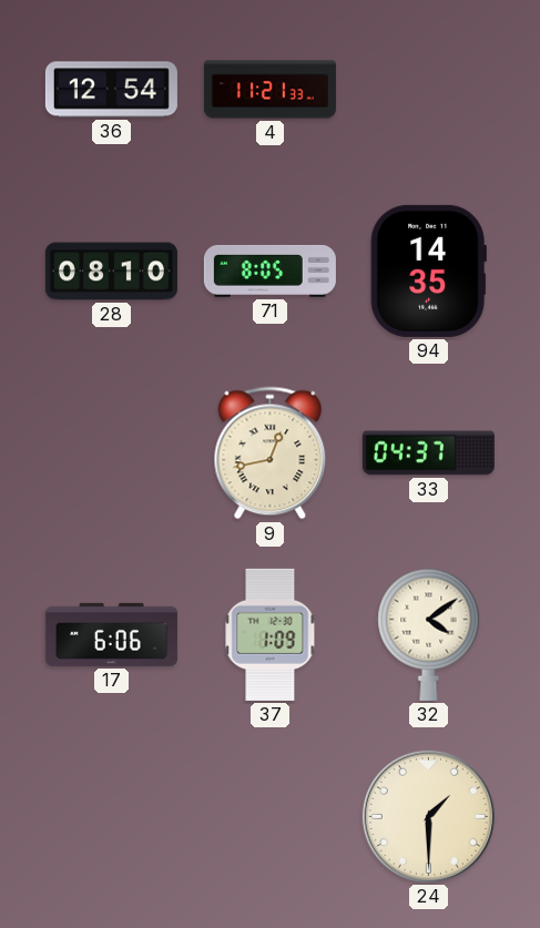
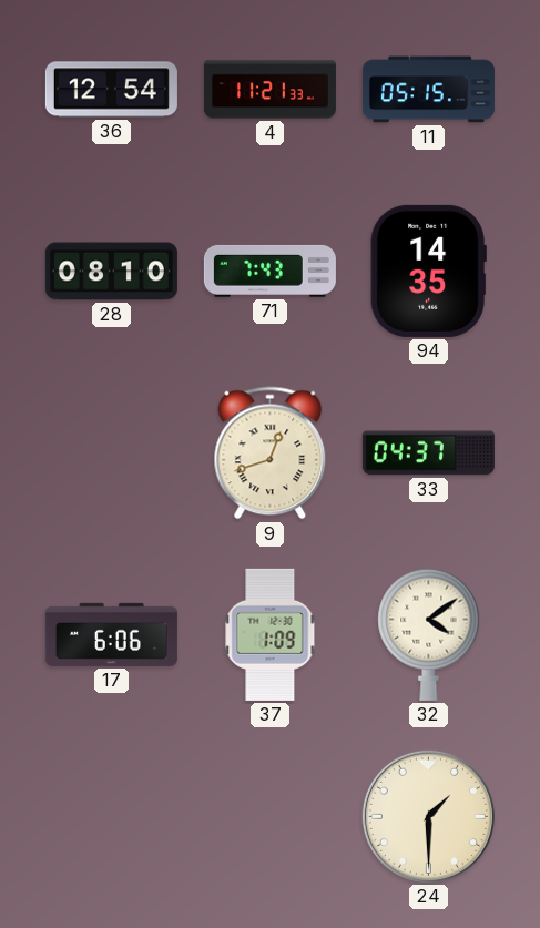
11: none -> 05:15
71: 8:05 -> 7:43
9: 12:43 -> 12:42
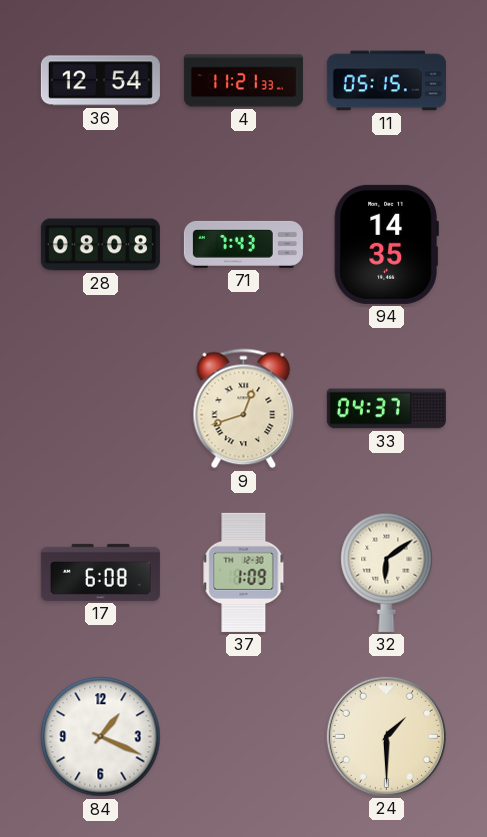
28: 08:10 -> 08:08
17: 6:06 -> 6:08
32: 4:09 -> 6:09
84: none -> 1:19
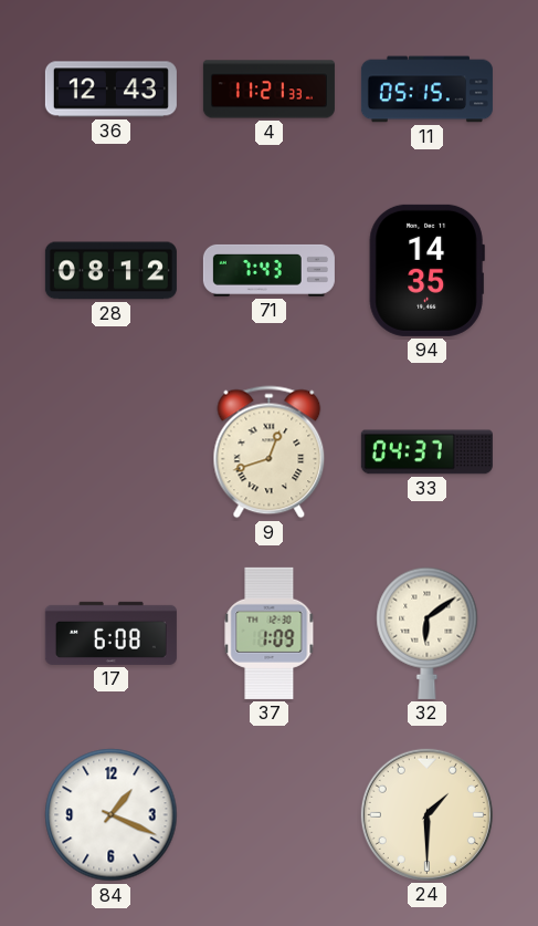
36: 12:54 -> 12:43
28: 08:08 -> 08:12
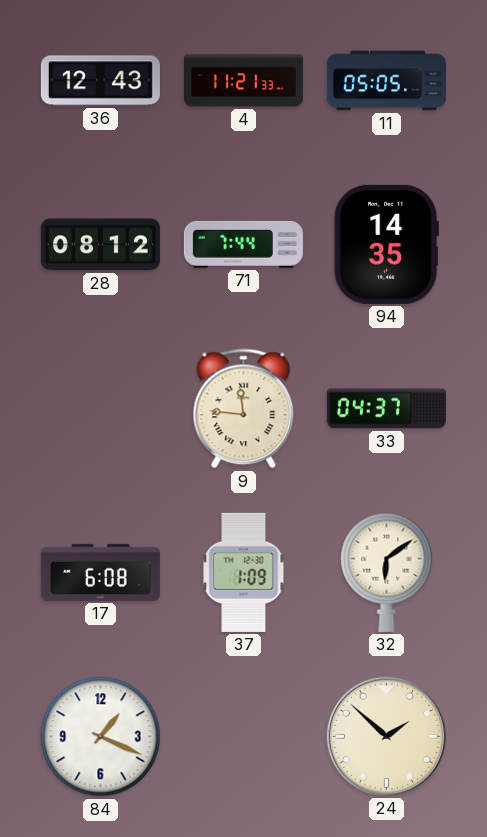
11: 05:15 -> 05:05
71: 7:43 -> 7:44
9: 12:42 -> 11:46
24: 1:30 -> 1:52
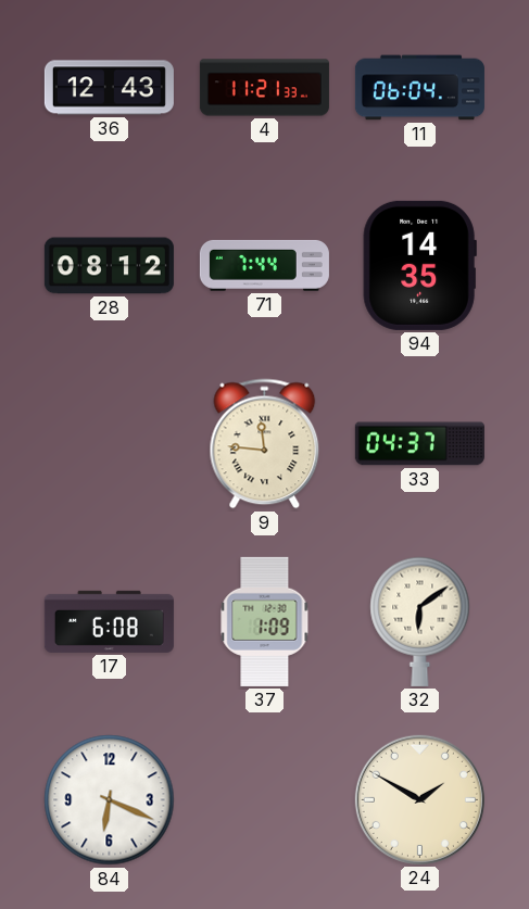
11: 05:05 -> 06:04
84: 1:19 -> 6:19
24: 1:52 -> 1:50
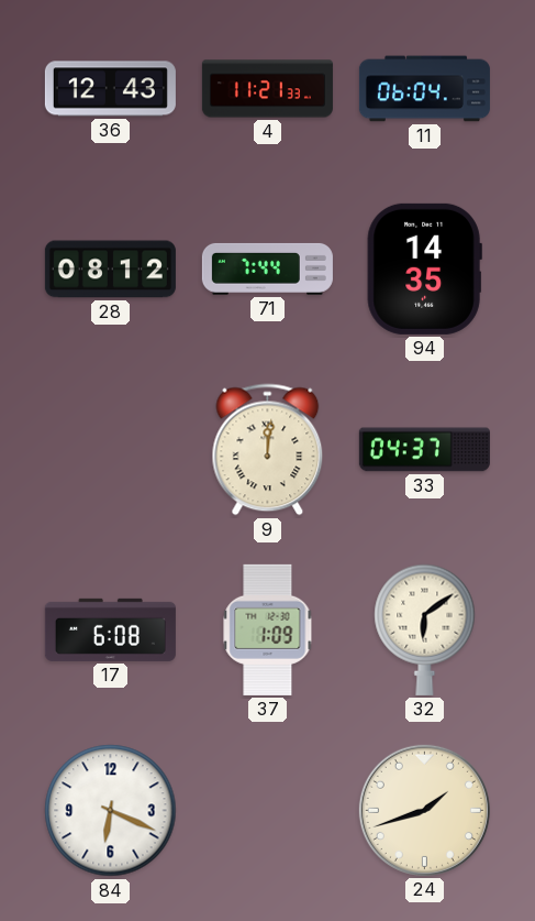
9: 11:46 -> 12:01
24: 1:50 -> 1:42
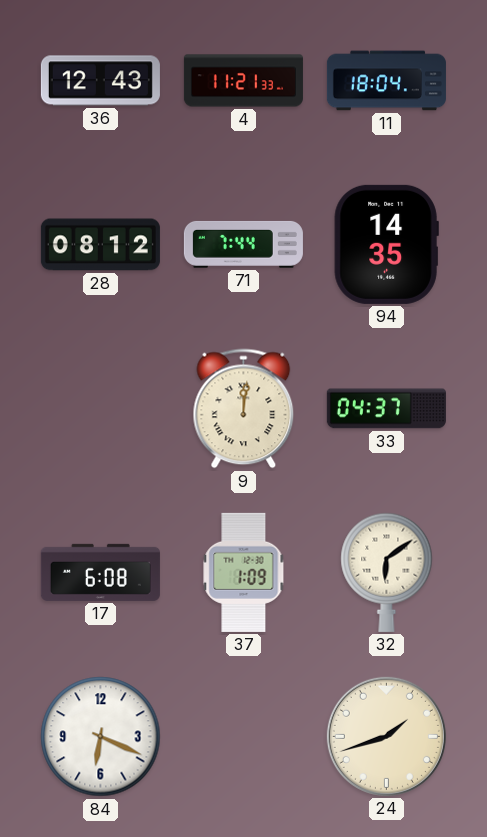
11: 06:04 -> 18:04
